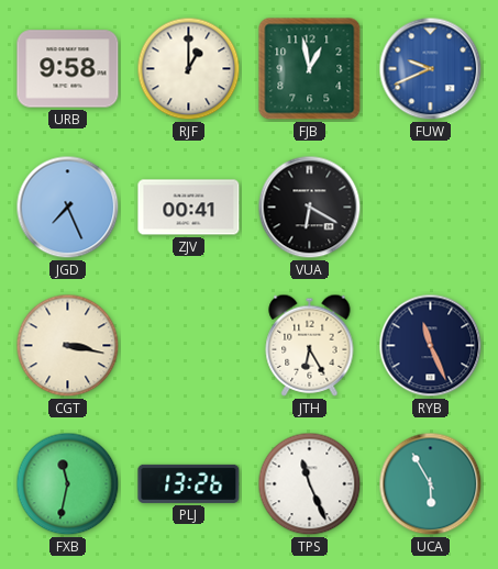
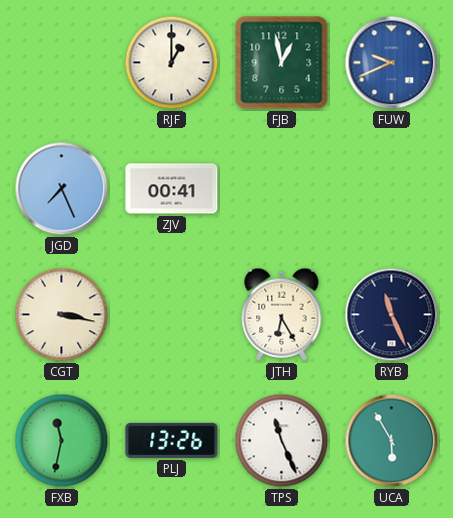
URB: 9:58 -> none
VUA: 6:20 -> none
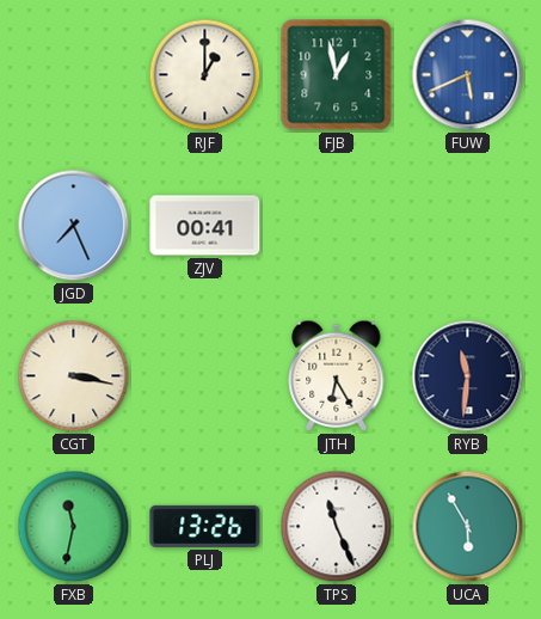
FUW: 9:41 -> 5:41
RYB: 11:26 -> 11:31
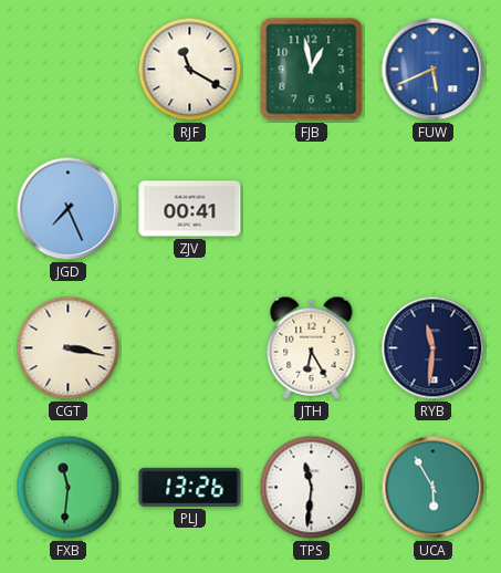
RJF: 1:00 -> 11:20
FXB: 11:32 -> 11:31
TPS: 11:26 -> 11:31
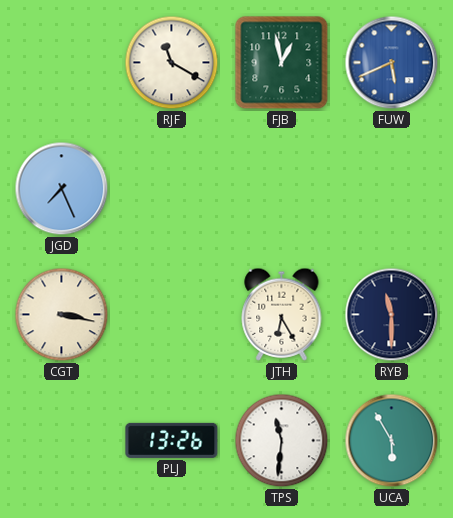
ZJV: 00:41 -> none
RYB: 11:31 -> 11:30
FXB: 11:31 -> none
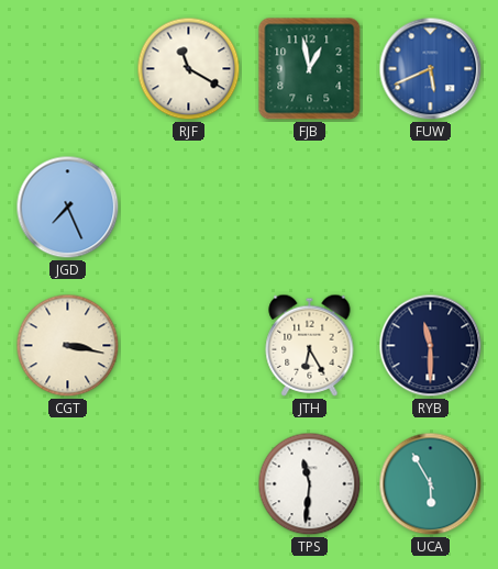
PLJ: 13:26 -> none
